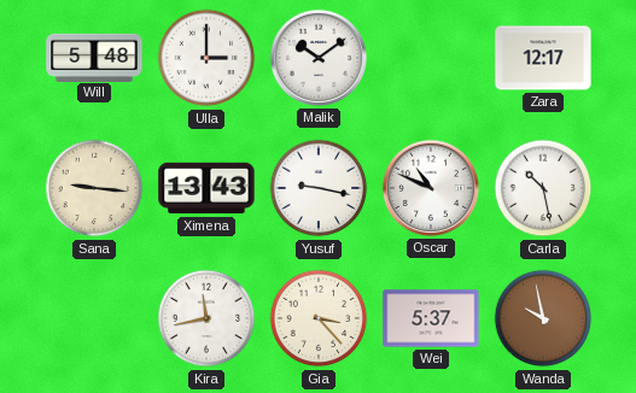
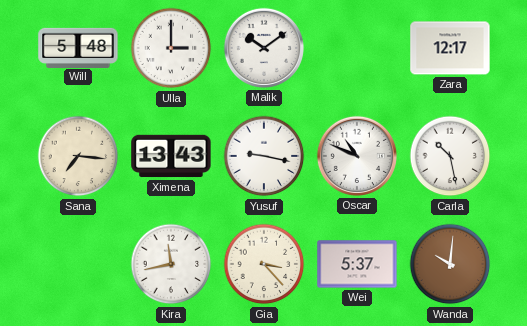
Sana: 9:16 -> 7:16
Wanda: 9:58 -> 10:01
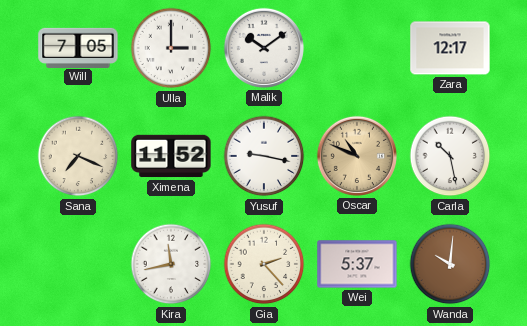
Will: 5:48 -> 7:05
Sana: 7:16 -> 7:19
Ximena: 13:43 -> 11:52
Oscar dial: white -> champagne
Gia: 3:23 -> 2:23
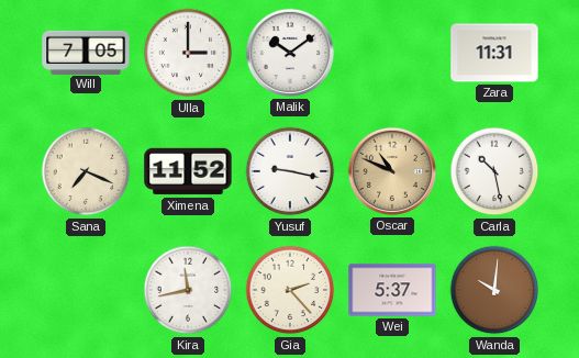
Zara: 12:17 -> 11:31
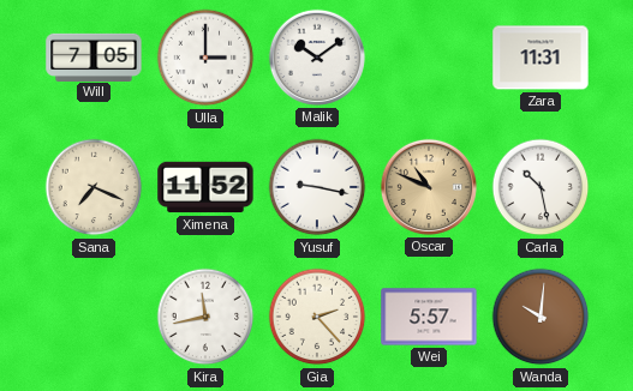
Wei: 5:37 -> 5:57
